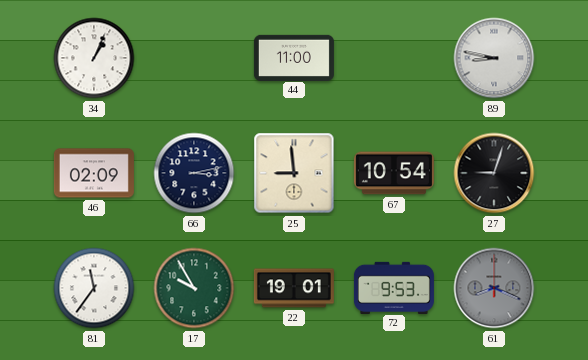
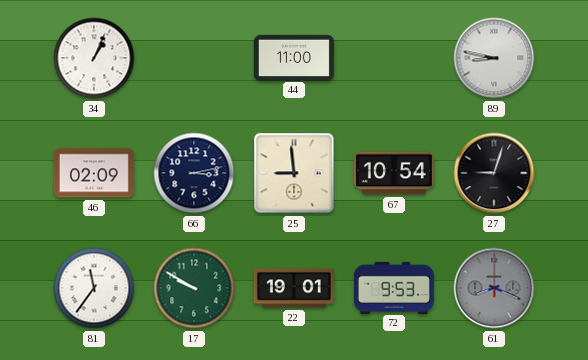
17: 9:55 -> 9:50
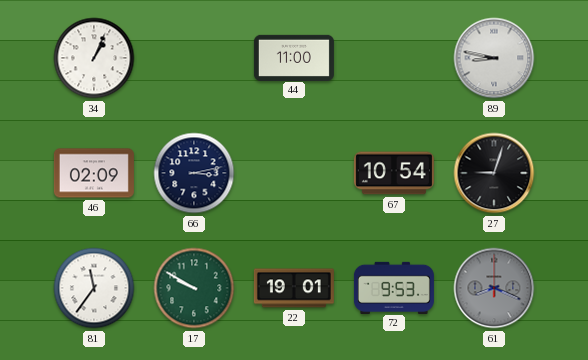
25: 8:59 -> none
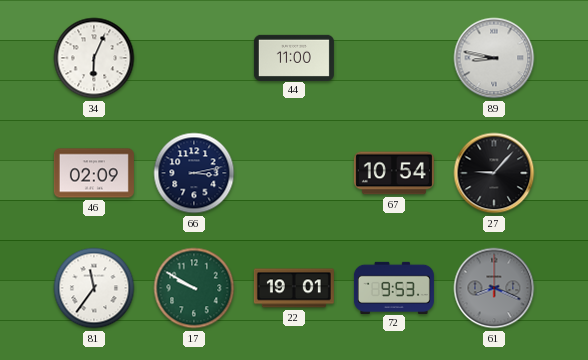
34: 1:04 -> 6:04
27: 9:03 -> 9:07
